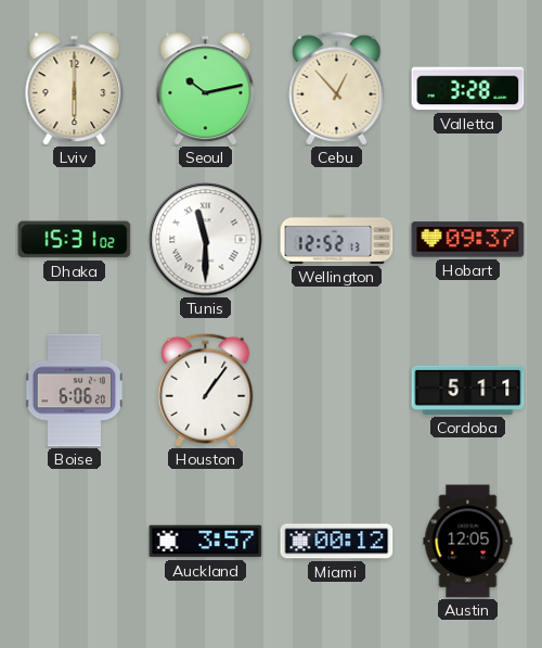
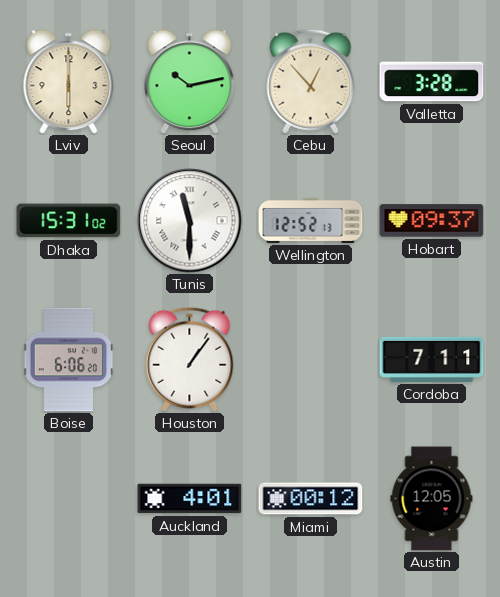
Cordoba: 5:11 -> 7:11
Auckland: 3:57 -> 4:01
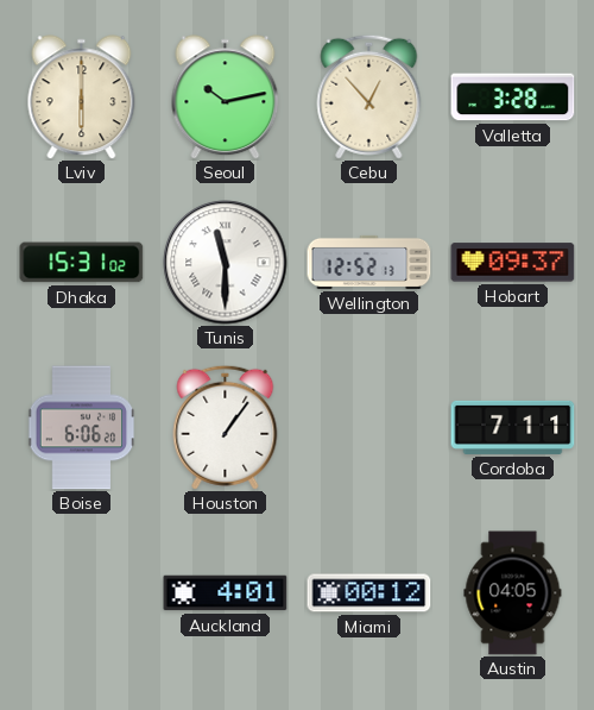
Austin: 12:05 -> 04:05
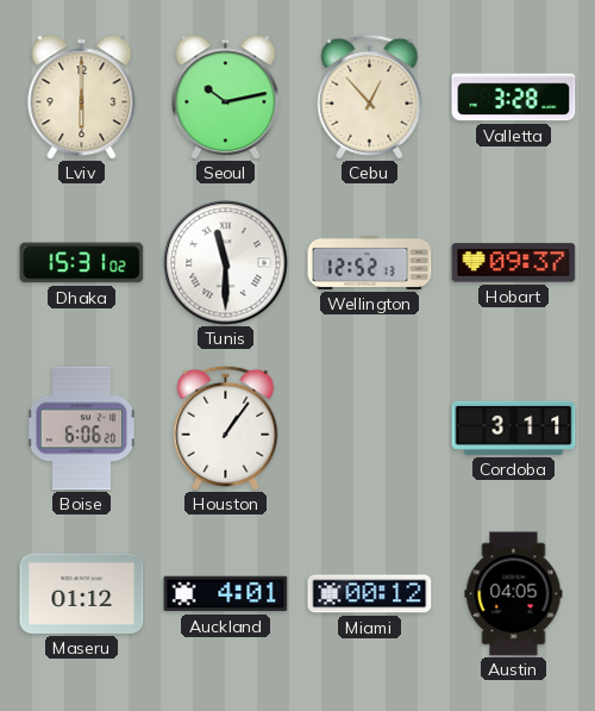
Cordoba: 7:11 -> 3:11
Maseru: none -> 01:12
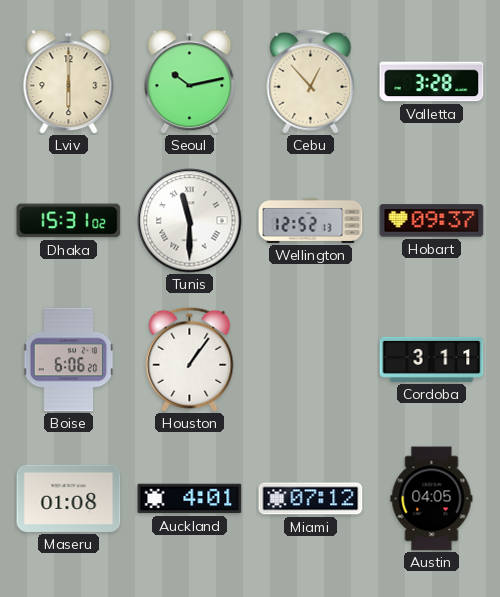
Maseru: 01:12 -> 01:08
Miami: 00:12 -> 07:12
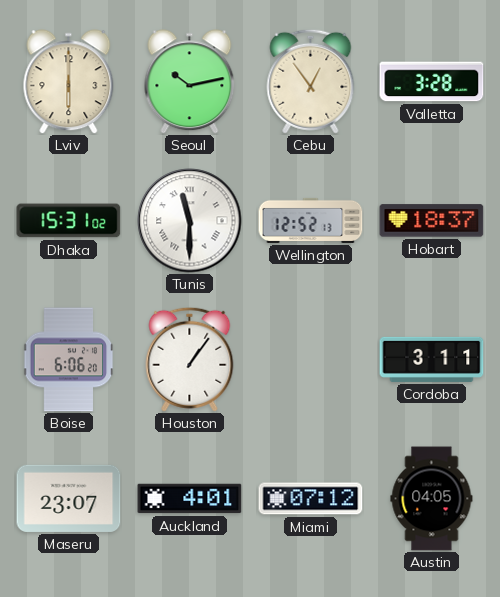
Cebu: 12:53 -> 12:54
Hobart: 09:37 -> 18:37
Maseru: 01:08 -> 23:07
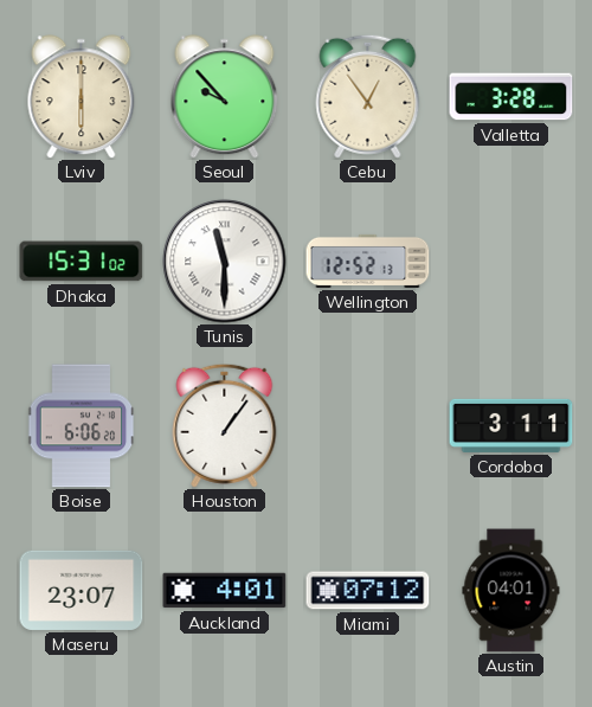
Seoul: 10:13 -> 9:53
Hobart: 18:37 -> none
Austin: 04:05 -> 04:01
